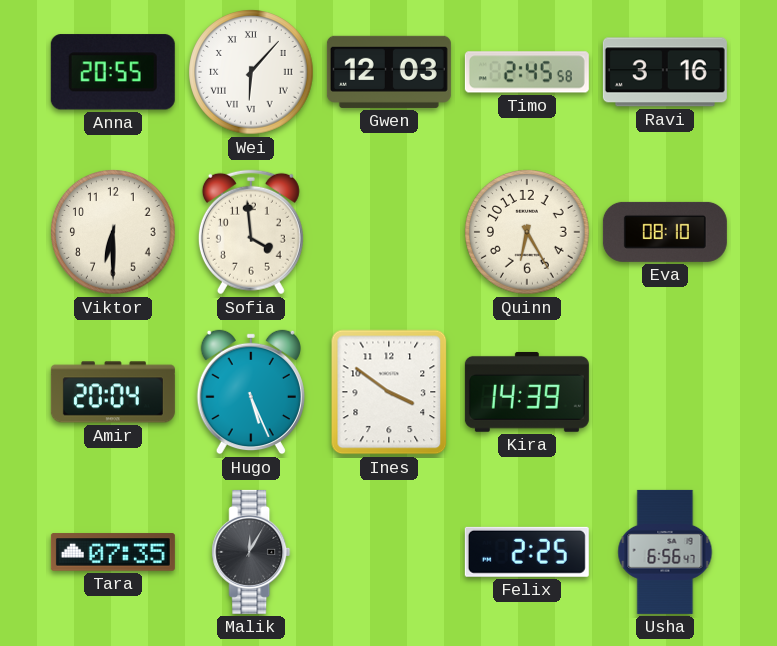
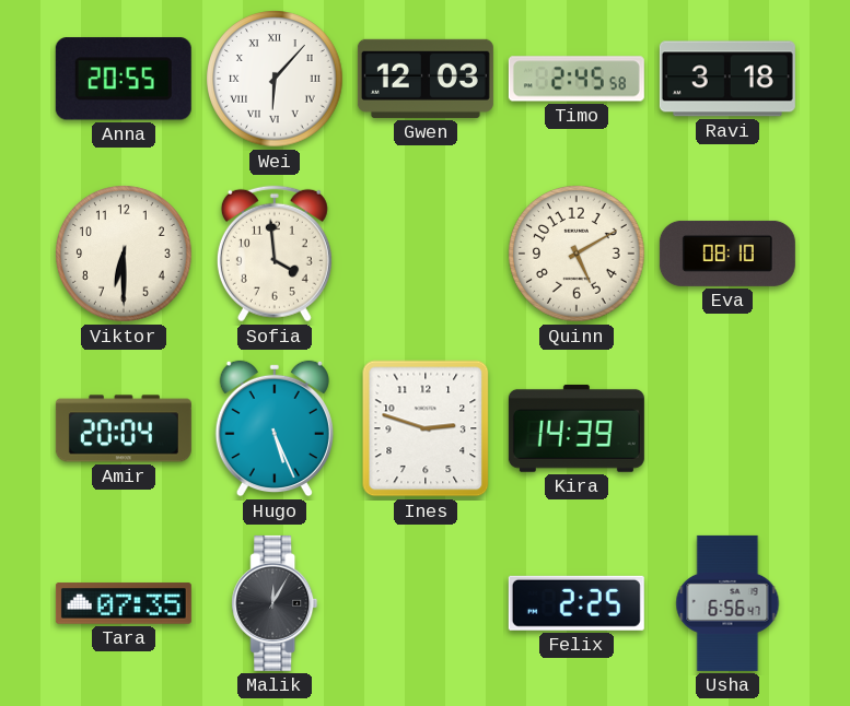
Ravi: 3:16 -> 3:18
Quinn: 6:25 -> 5:10
Ines: 3:51 -> 2:48
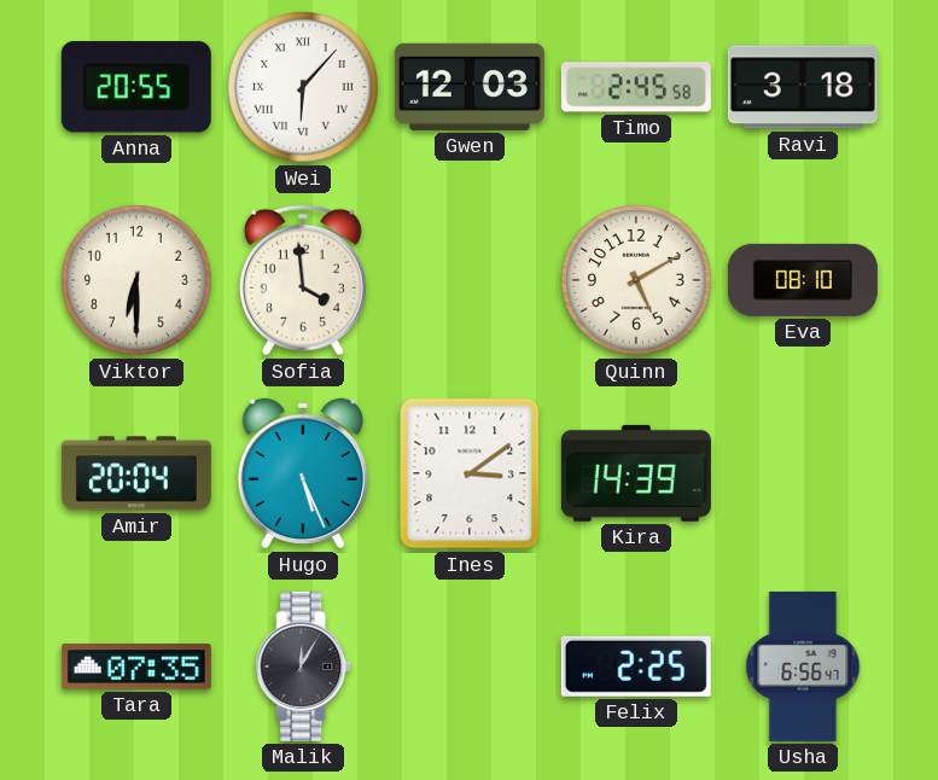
Ines: 2:48 -> 3:09
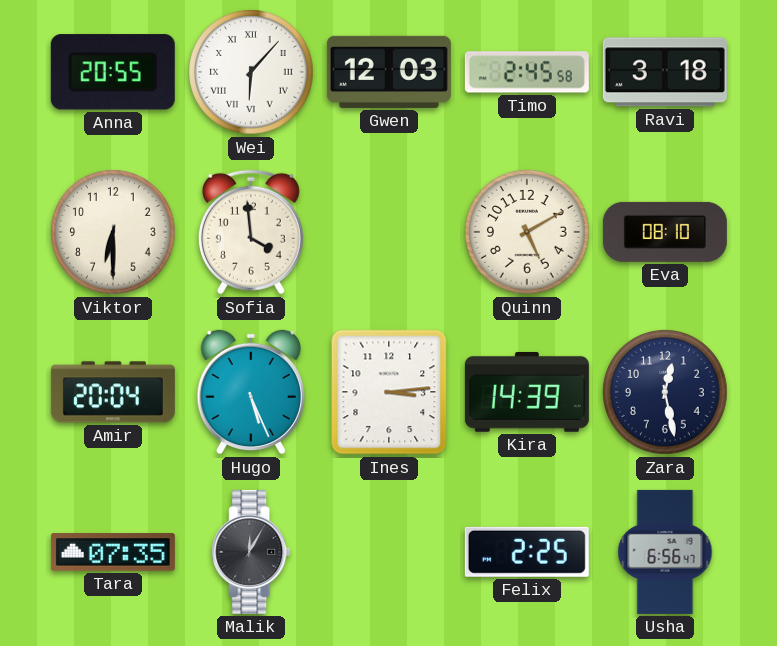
Ines: 3:09 -> 3:14
Zara: none -> 12:28
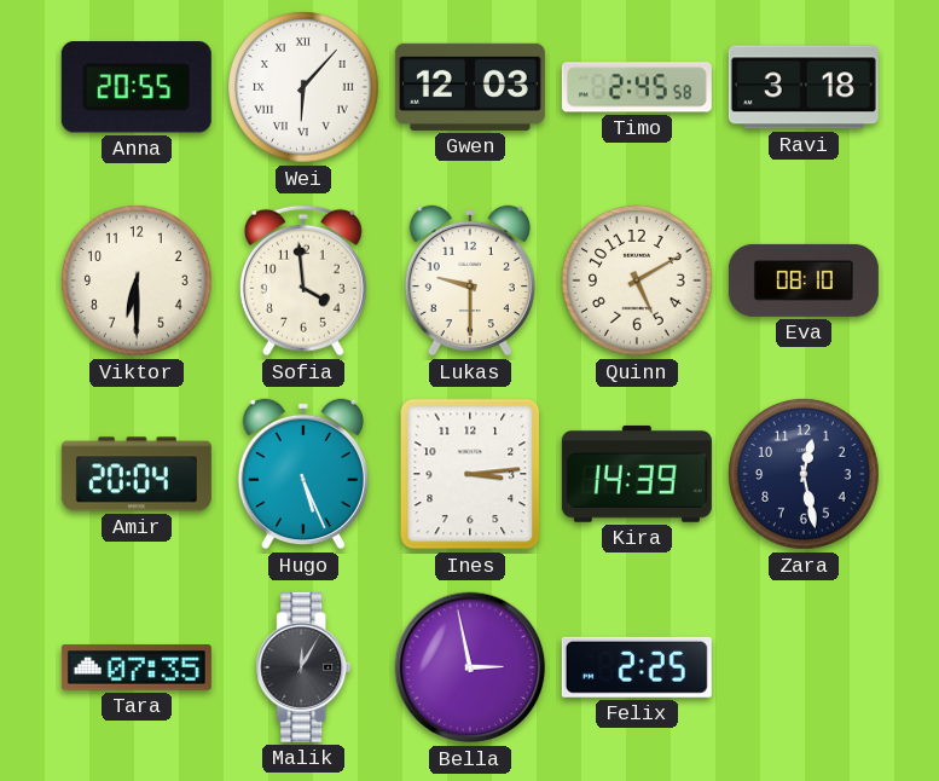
Lukas: none -> 9:30
Bella: none -> 2:58
Usha: 6:56 -> none
